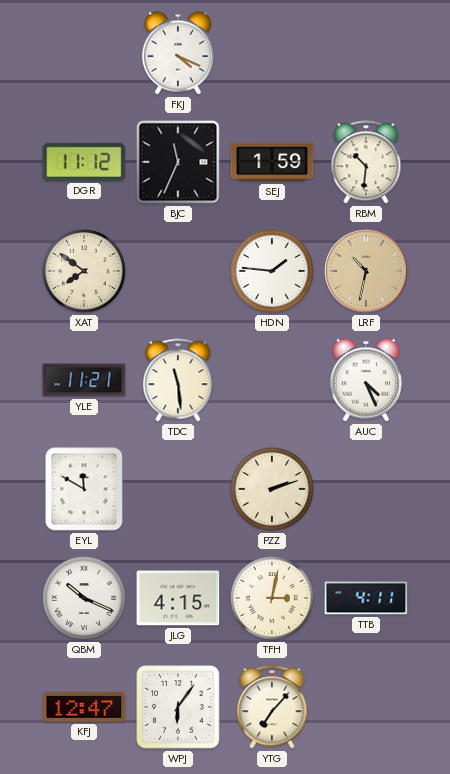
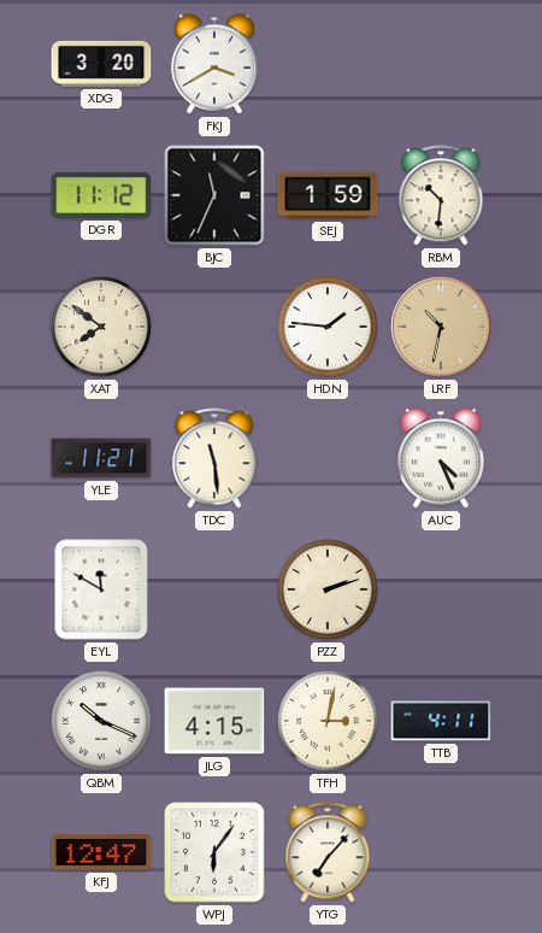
XDG: none -> 3:20
FKJ: 4:19 -> 3:40
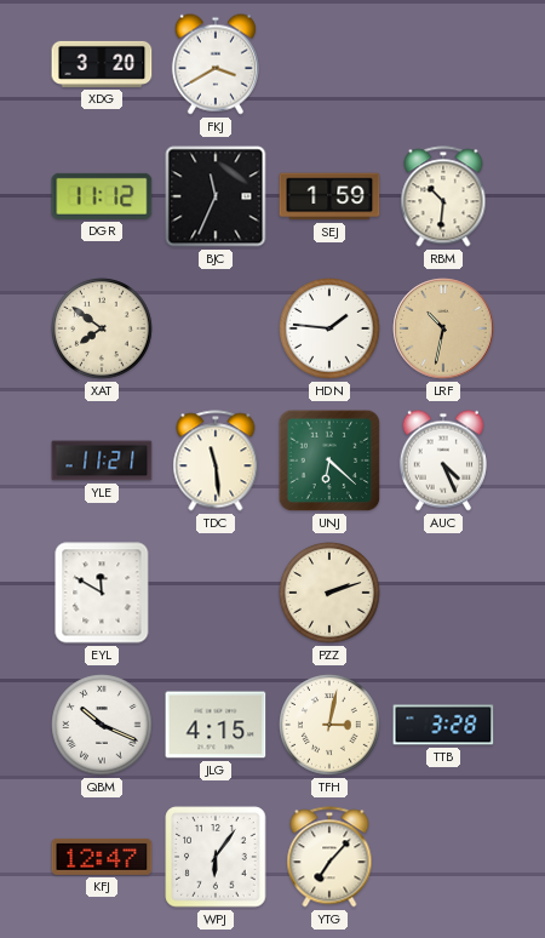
UNJ: none -> 6:22
TTB: 4:11 -> 3:28
